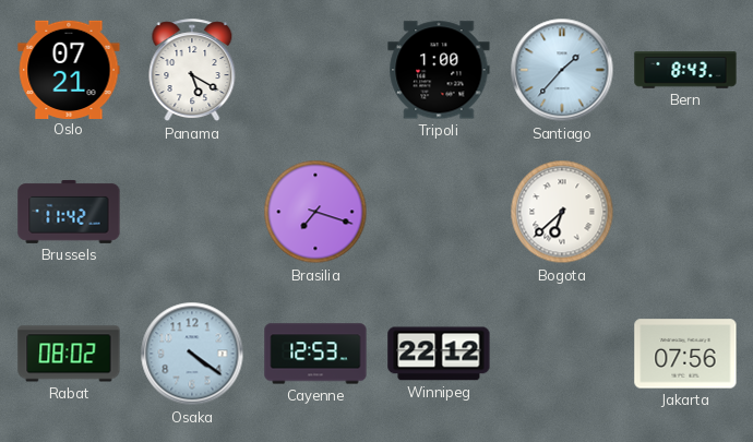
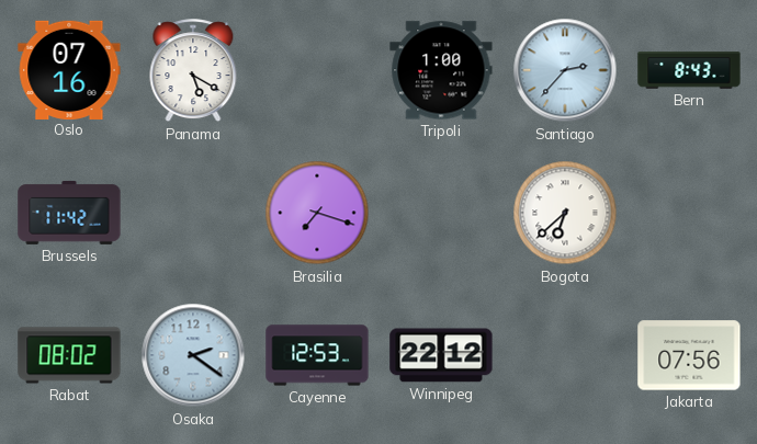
Oslo: 07:21 -> 07:16
Santiago: 1:37 -> 2:37
Osaka: 4:21 -> 2:21
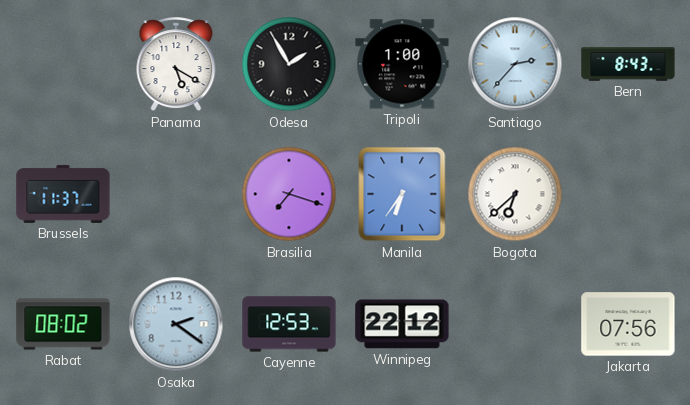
Oslo: 07:16 -> none
Odesa: none -> 1:55
Brussels: 11:42 -> 11:37
Manila: none -> 6:36
